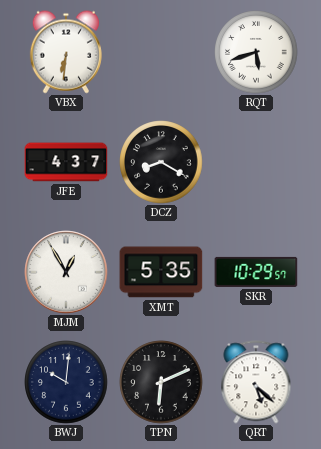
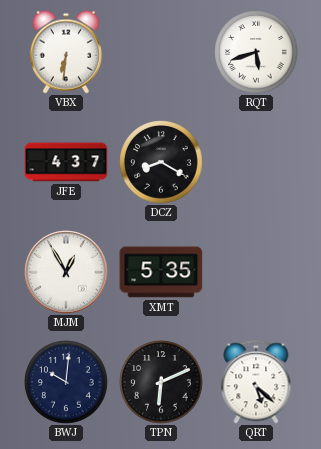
SKR: 10:29 -> none
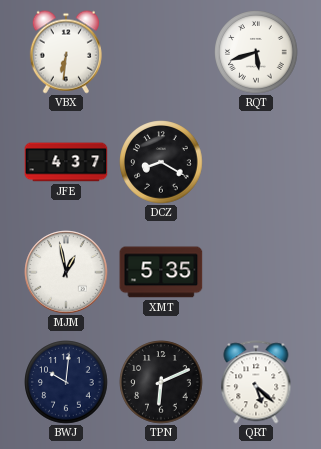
MJM: 12:55 -> 12:58
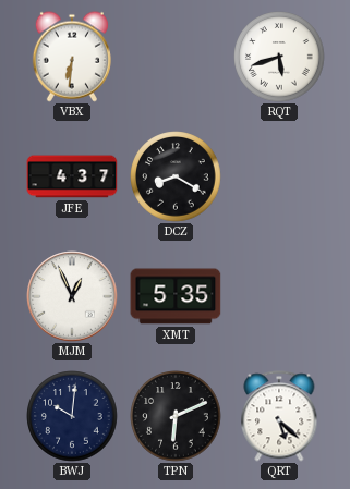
MJM: 12:58 -> 12:56
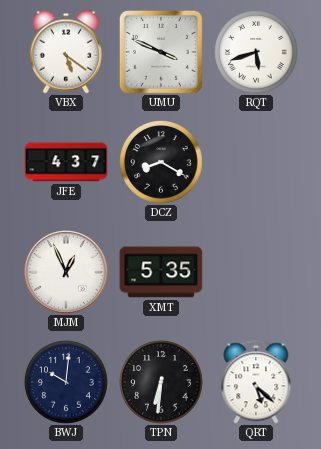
VBX: 6:31 -> 5:21
UMU: none -> 3:49
TPN: 6:11 -> 6:31
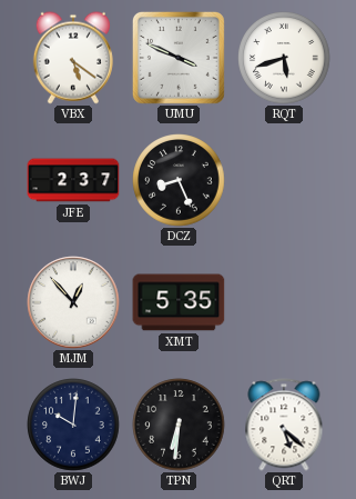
JFE: 4:37 -> 2:37
DCZ: 8:20 -> 8:26
MJM: 12:56 -> 12:53
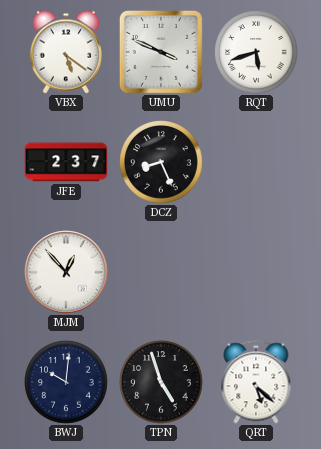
XMT: 5:35 -> none
TPN: 6:31 -> 4:57
